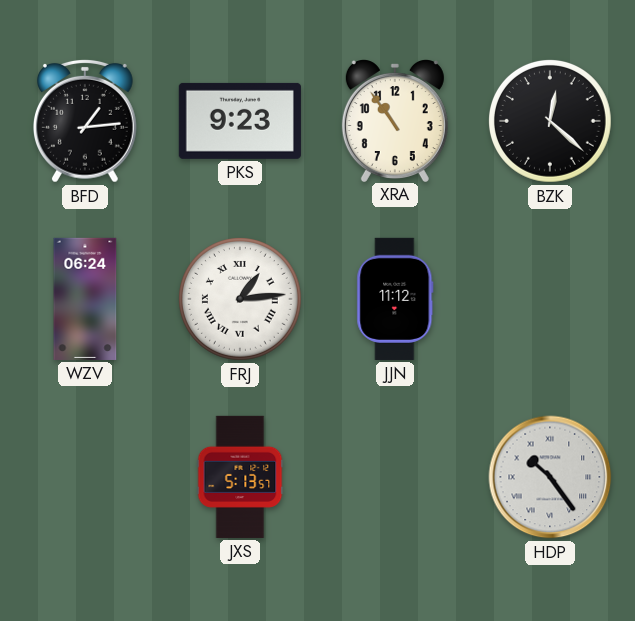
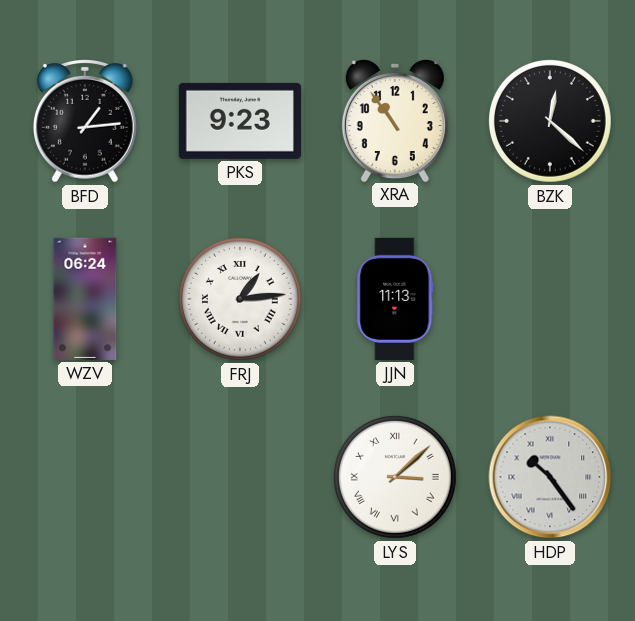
JJN: 11:12 -> 11:13
JXS: 5:13 -> none
LYS: none -> 3:08
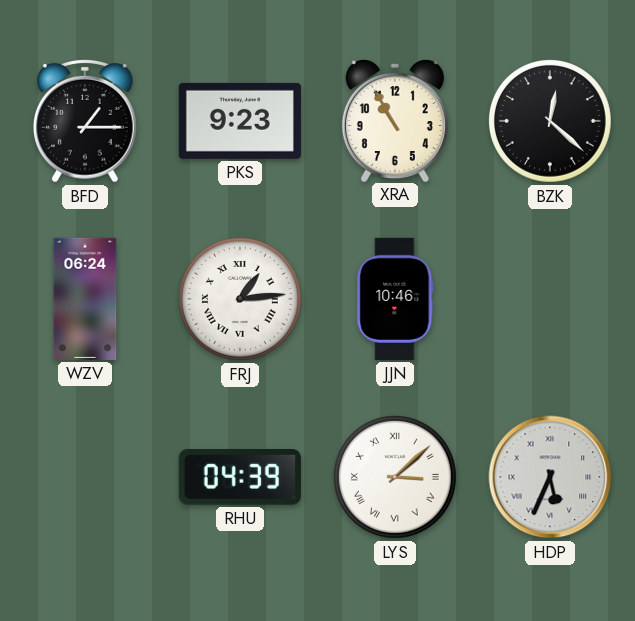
BFD: 1:14 -> 1:15
XRA: 10:54 -> 10:55
JJN: 11:13 -> 10:46
RHU: none -> 04:39
HDP: 10:24 -> 5:34
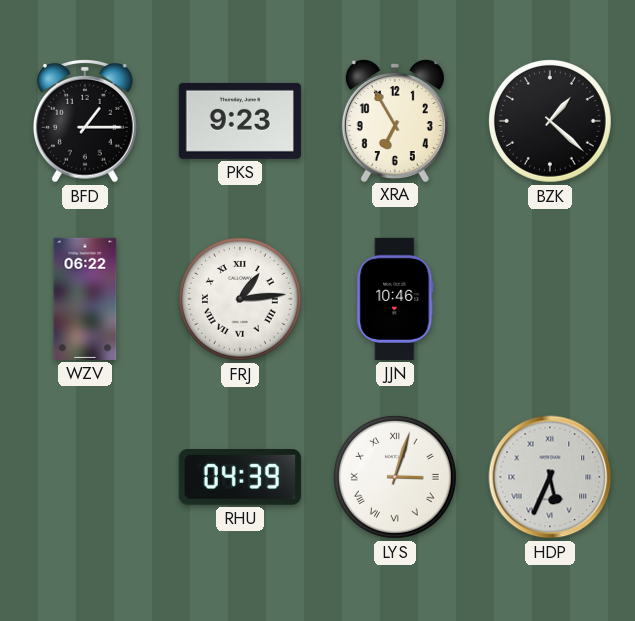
XRA: 10:55 -> 6:55
BZK: 12:22 -> 1:22
WZV: 06:24 -> 06:22
LYS: 3:08 -> 3:03
